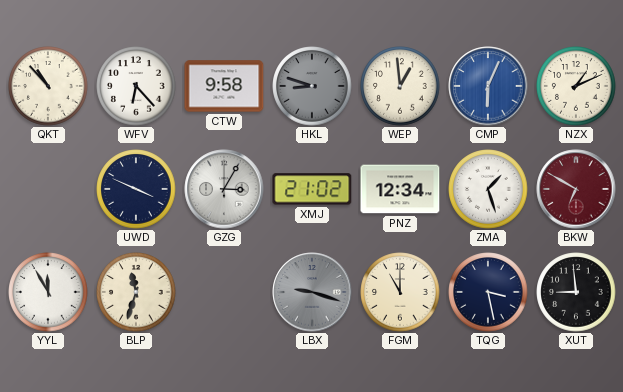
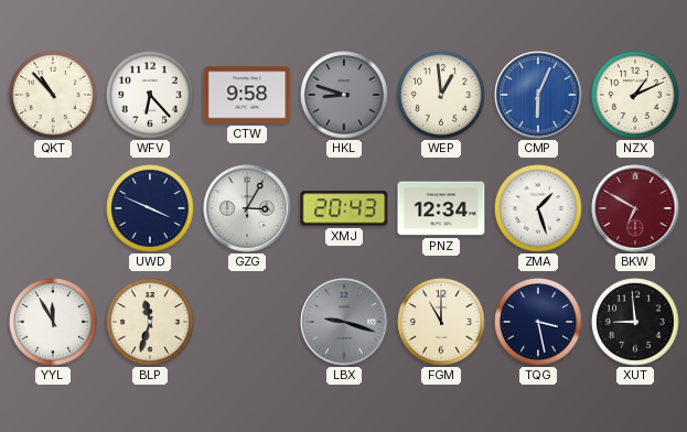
XMJ: 21:02 -> 20:43
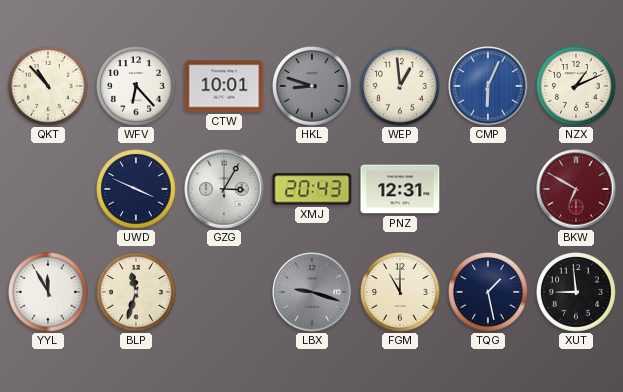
CTW: 9:58 -> 10:01
PNZ: 12:34 -> 12:31
ZMA: 1:27 -> none
TQG: 3:28 -> 1:28
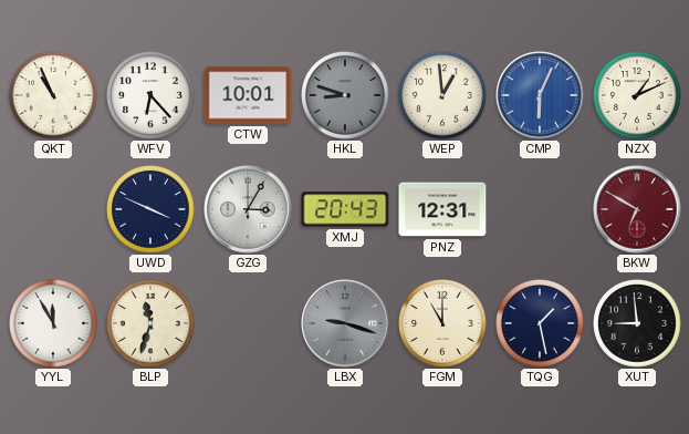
QKT: 10:53 -> 10:56
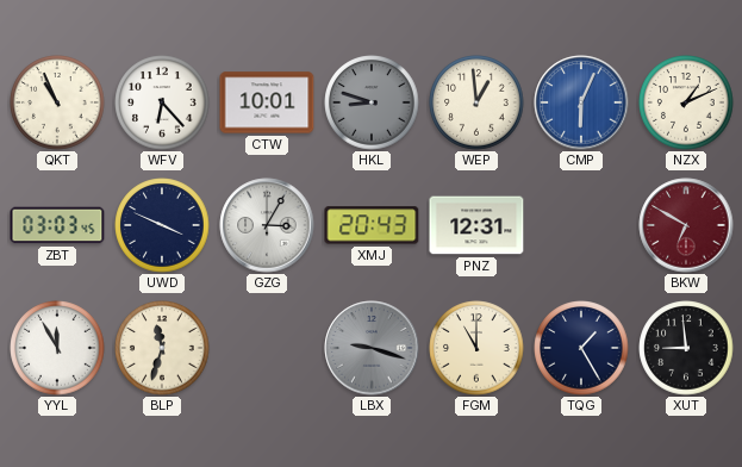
ZBT: none -> 03:03
TQG: 1:28 -> 1:25
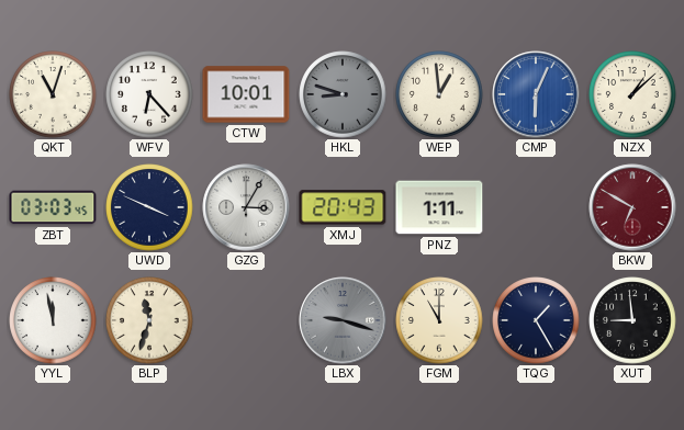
QKT: 10:56 -> 11:03
NZX: 1:11 -> 1:08
PNZ: 12:31 -> 1:11
YYL: 11:55 -> 11:58
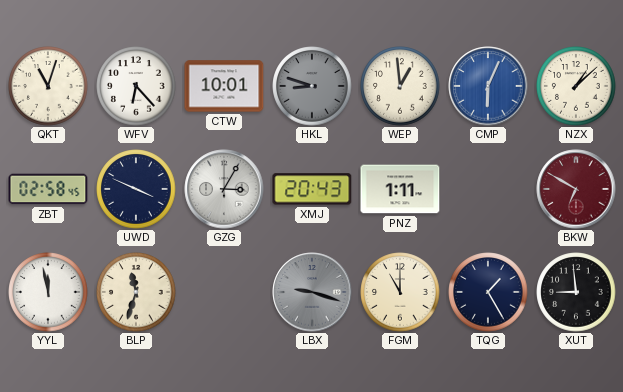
ZBT: 03:03 -> 02:58
